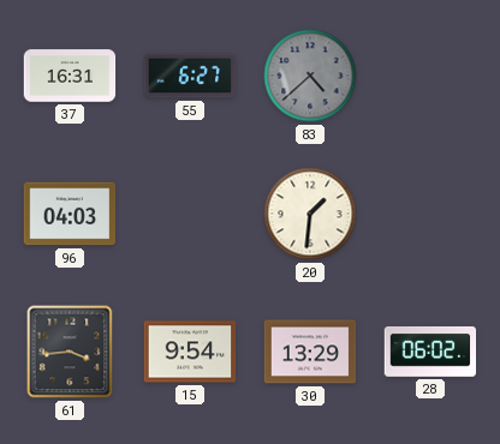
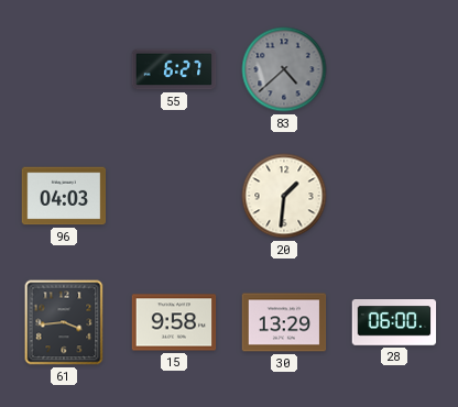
37: 16:31 -> none
15: 9:54 -> 9:58
28: 06:02 -> 06:00
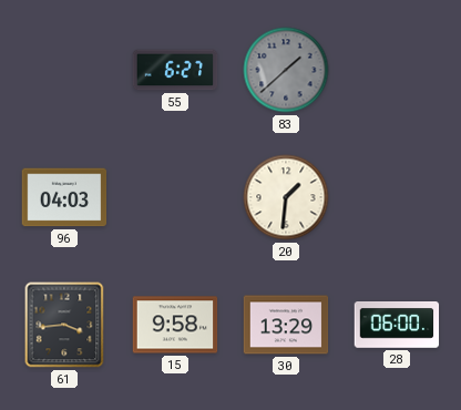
83: 4:38 -> 1:38
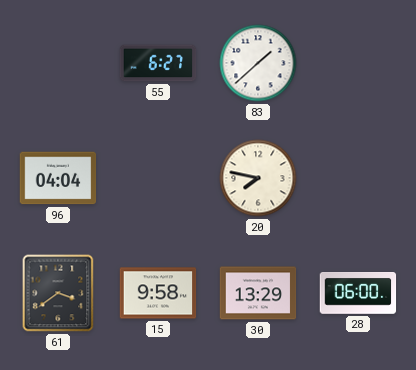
83 dial: grey -> white
96: 04:03 -> 04:04
20: 1:31 -> 7:47
61: 3:44 -> 3:39
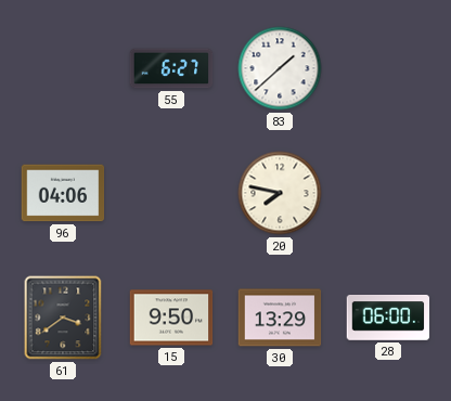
96: 04:04 -> 04:06
15: 9:58 -> 9:50
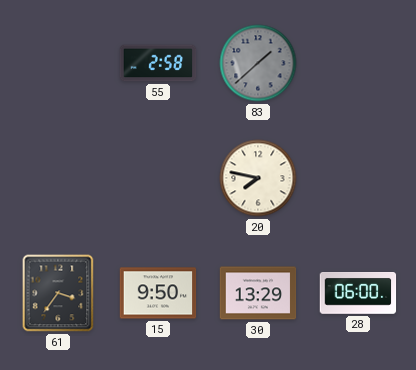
55: 6:27 -> 2:58
83 dial: white -> grey
96: 04:06 -> none
61: 3:39 -> 3:36
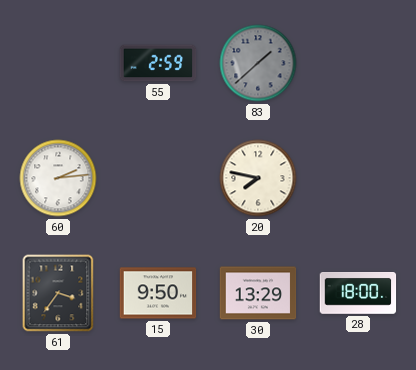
55: 2:58 -> 2:59
60: none -> 2:14
28: 06:00 -> 18:00
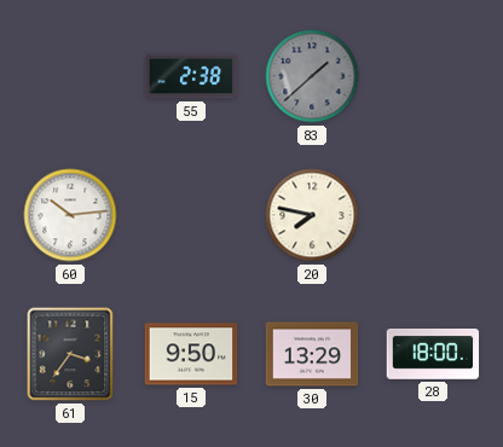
55: 2:59 -> 2:38
60: 2:14 -> 10:14
